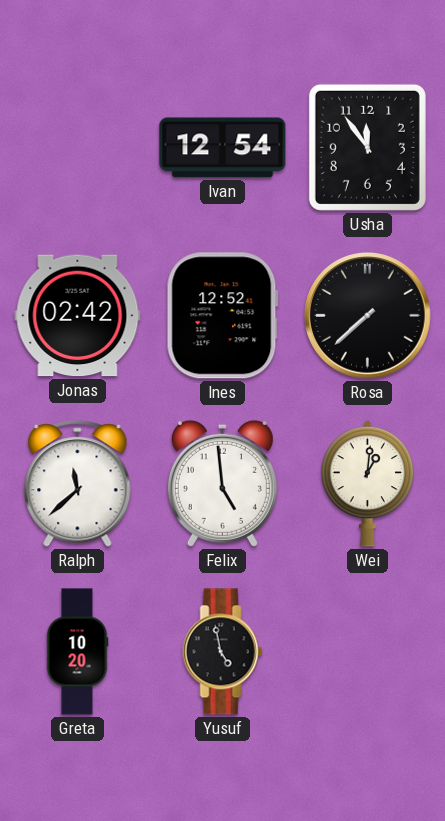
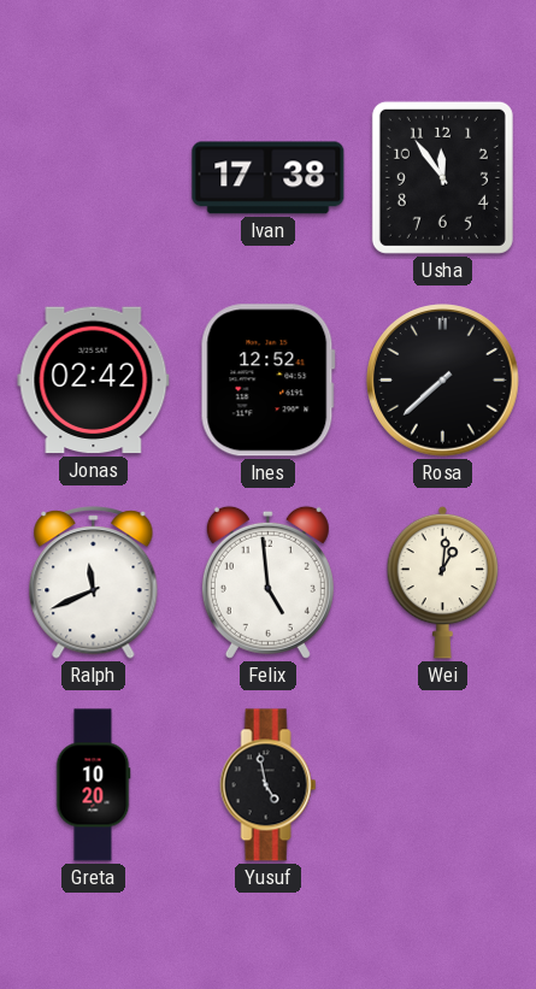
Ivan: 12:54 -> 17:38
Ralph: 11:38 -> 11:41
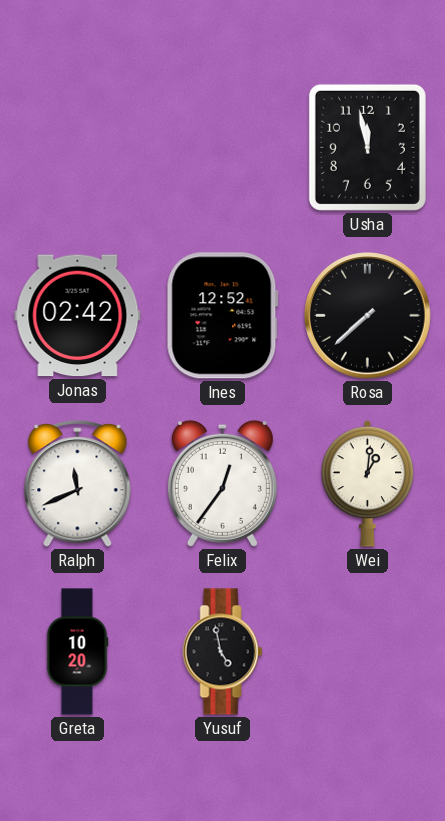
Ivan: 17:38 -> none
Usha: 11:54 -> 11:58
Felix: 4:59 -> 12:36
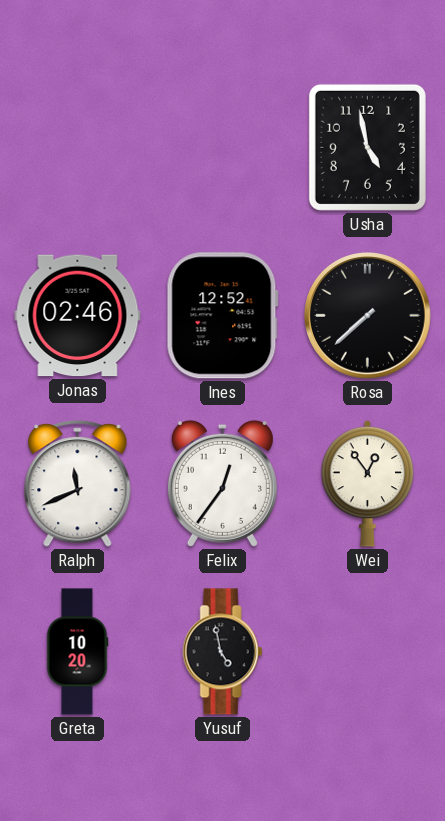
Usha: 11:58 -> 4:58
Jonas: 02:42 -> 02:46
Wei: 1:01 -> 12:54
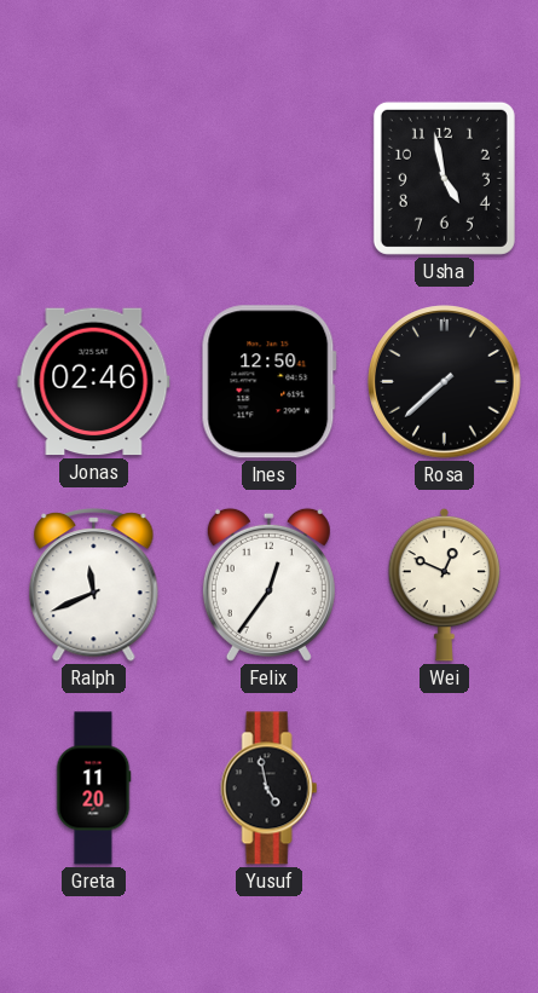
Ines: 12:52 -> 12:50
Wei: 12:54 -> 12:49
Greta: 10:20 -> 11:20
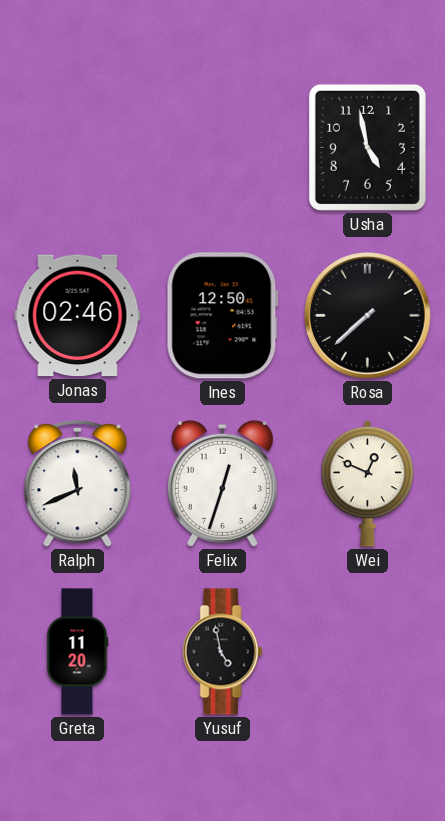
Felix: 12:36 -> 12:33
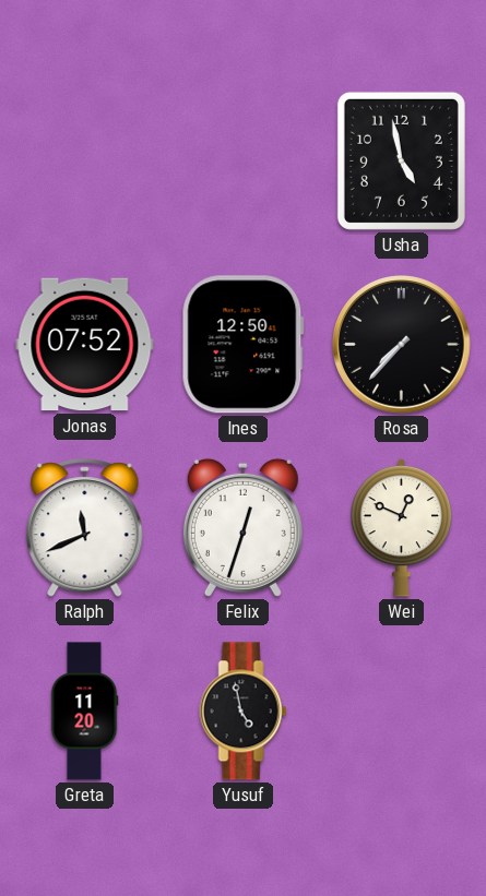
Jonas: 02:46 -> 07:52
Rosa: 7:38 -> 7:37
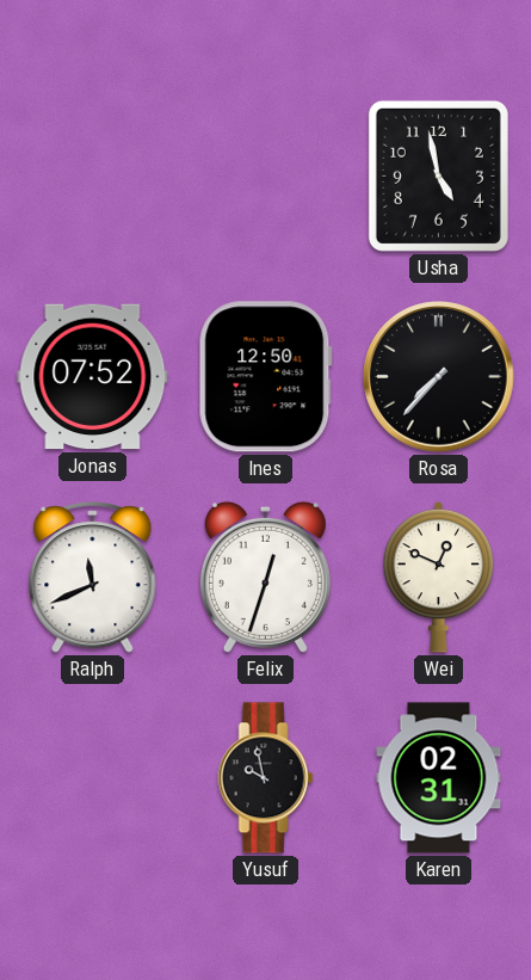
Greta: 11:20 -> none
Yusuf: 4:58 -> 9:58
Karen: none -> 02:31
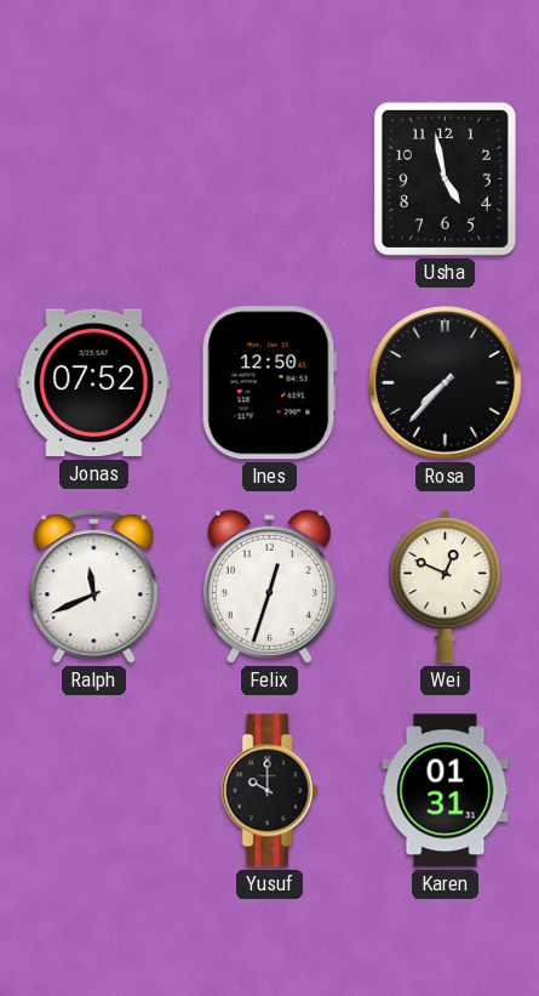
Yusuf: 9:58 -> 10:00
Karen: 02:31 -> 01:31
